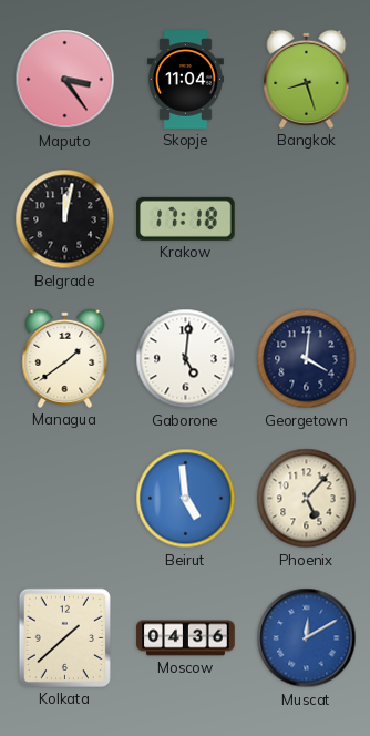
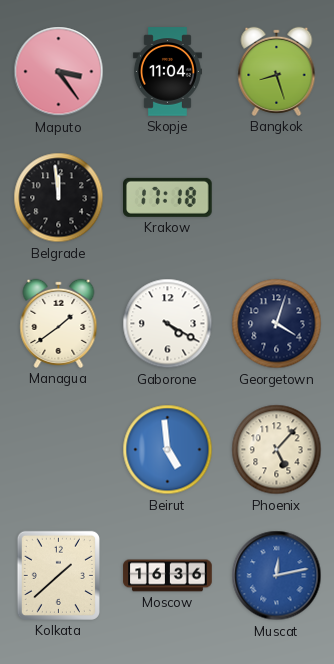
Belgrade: 12:02 -> 11:59
Gaborone: 5:01 -> 4:20
Georgetown: 4:01 -> 4:03
Moscow: 04:36 -> 16:36
Muscat: 12:10 -> 12:13
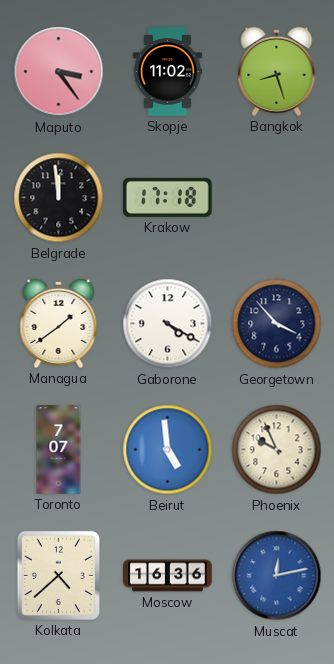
Skopje: 11:04 -> 11:02
Georgetown: 4:03 -> 3:53
Toronto: none -> 7:07
Phoenix: 5:07 -> 9:56
Kolkata: 1:38 -> 4:38
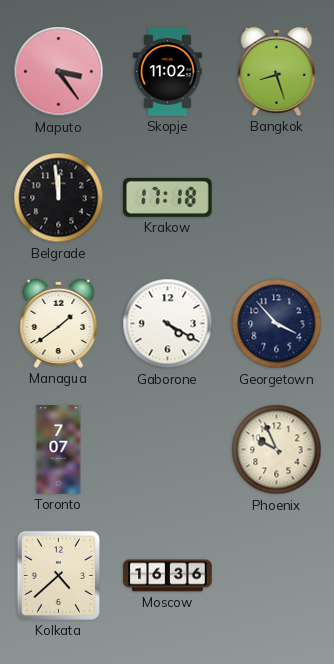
Beirut: 4:59 -> none
Muscat: 12:13 -> none
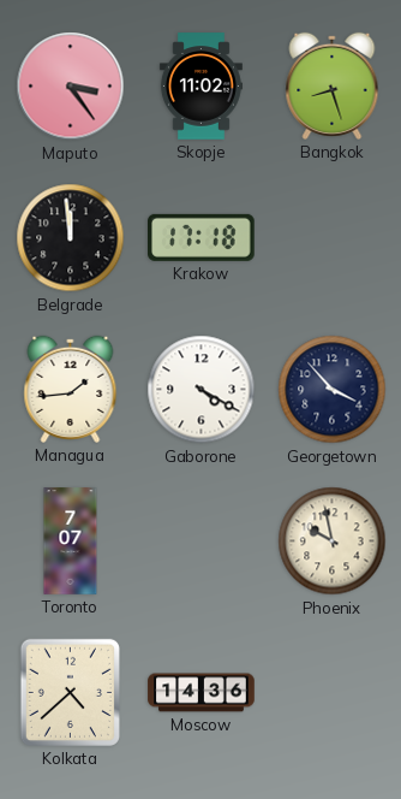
Managua: 1:39 -> 1:44
Phoenix: 9:56 -> 9:58
Moscow: 16:36 -> 14:36
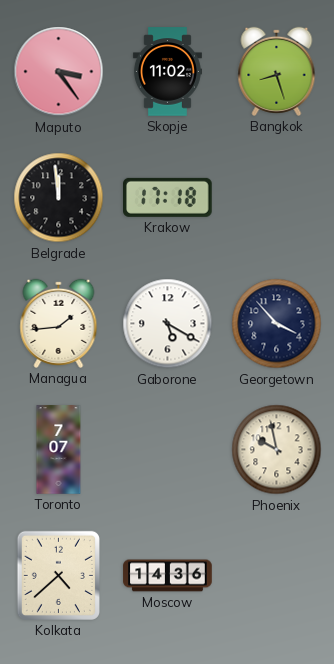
Gaborone: 4:20 -> 5:20
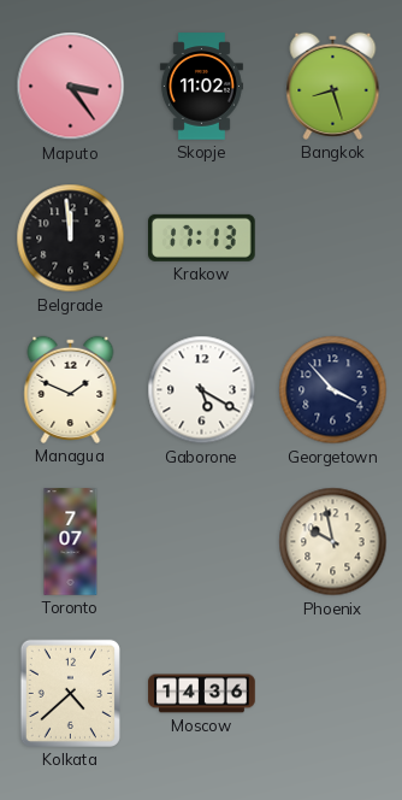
Krakow: 17:18 -> 17:13
Managua: 1:44 -> 1:49
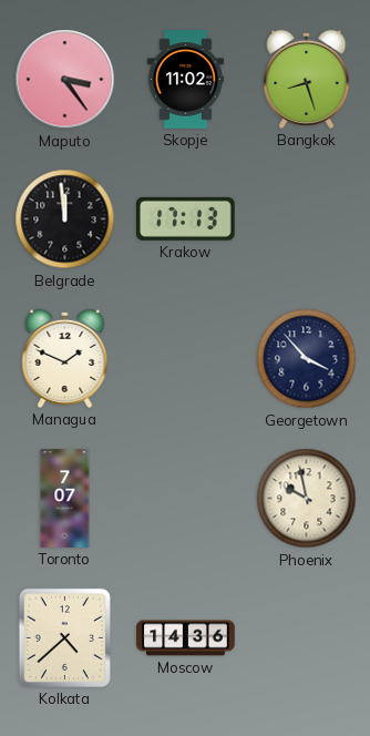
Gaborone: 5:20 -> none
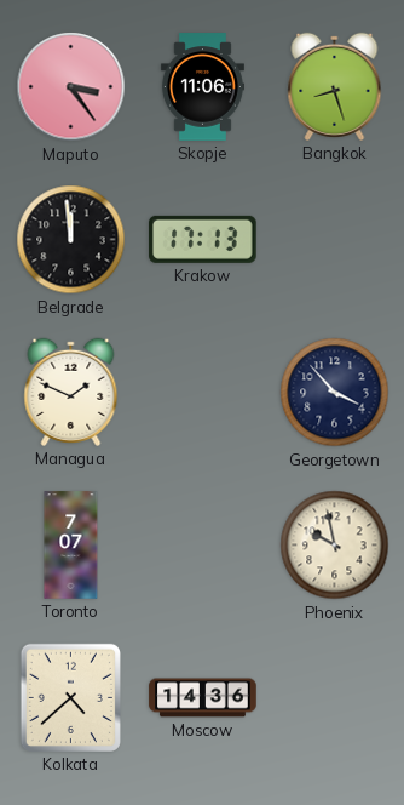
Skopje: 11:02 -> 11:06
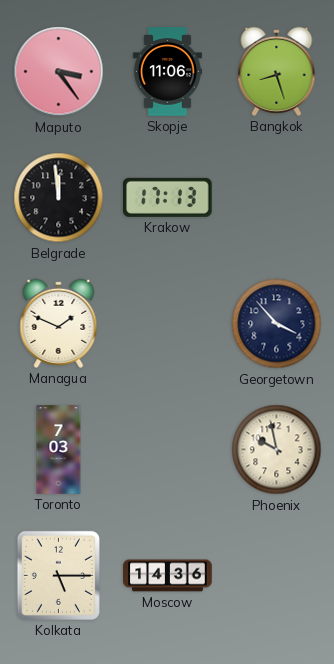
Toronto: 7:07 -> 7:03
Kolkata: 4:38 -> 5:15
